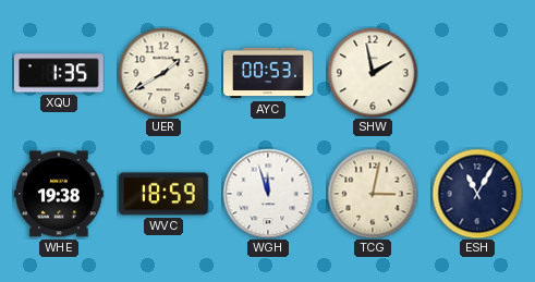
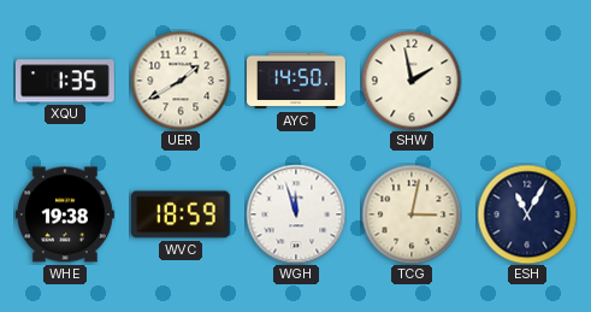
AYC: 00:53 -> 14:50
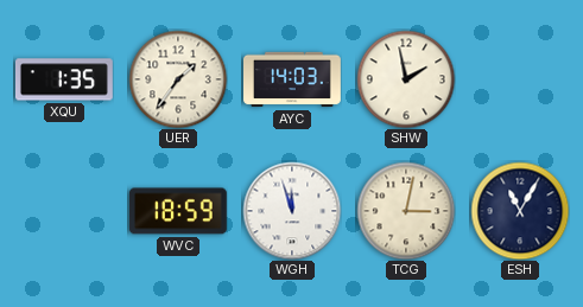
UER: 1:40 -> 1:36
AYC: 14:50 -> 14:03
WHE: 19:38 -> none
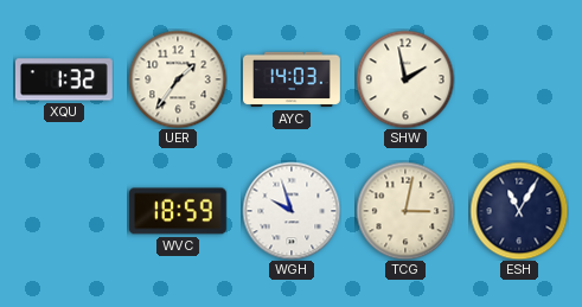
XQU: 1:35 -> 1:32
WGH: 11:57 -> 9:57
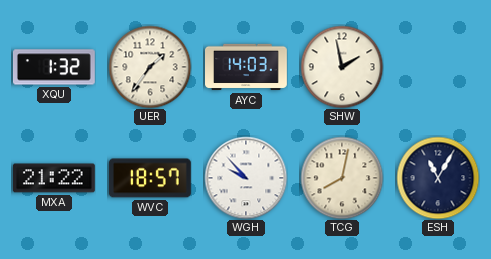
MXA: none -> 21:22
WVC: 18:59 -> 18:57
WGH: 9:57 -> 9:53
TCG: 3:02 -> 8:02
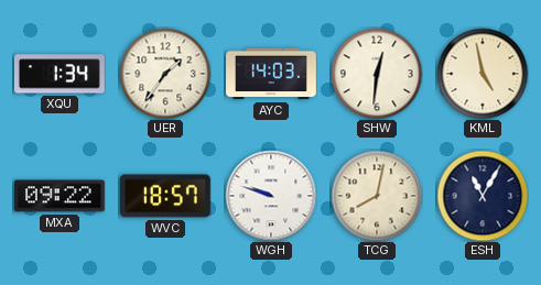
XQU: 1:32 -> 1:34
SHW: 1:58 -> 12:31
KML: none -> 4:58
MXA: 21:22 -> 09:22
WGH: 9:53 -> 9:48
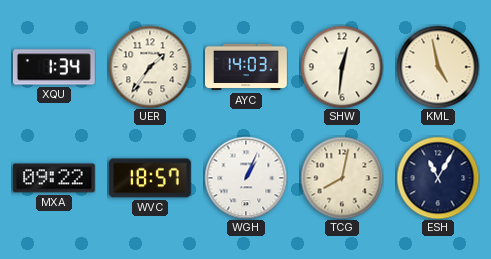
WGH: 9:48 -> 1:04
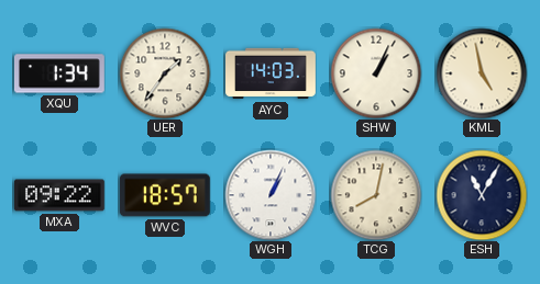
SHW: 12:31 -> 1:04
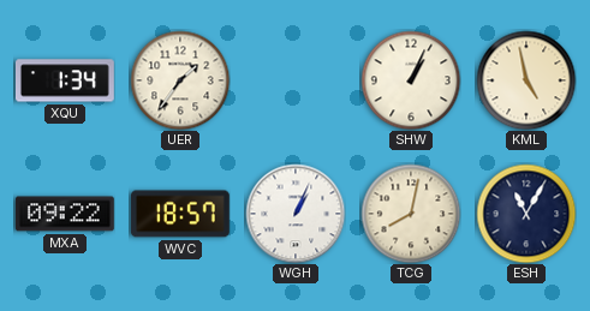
AYC: 14:03 -> none
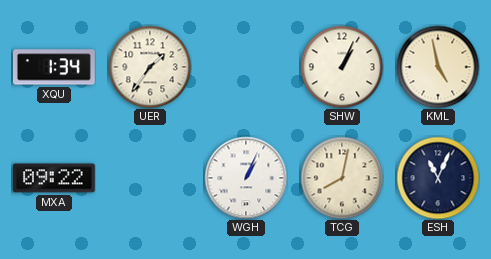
WVC: 18:57 -> none
ESH: 11:05 -> 11:04
